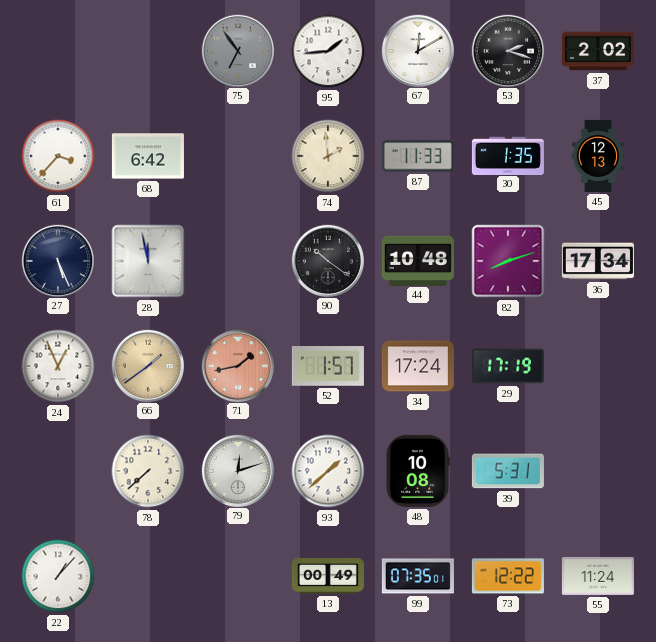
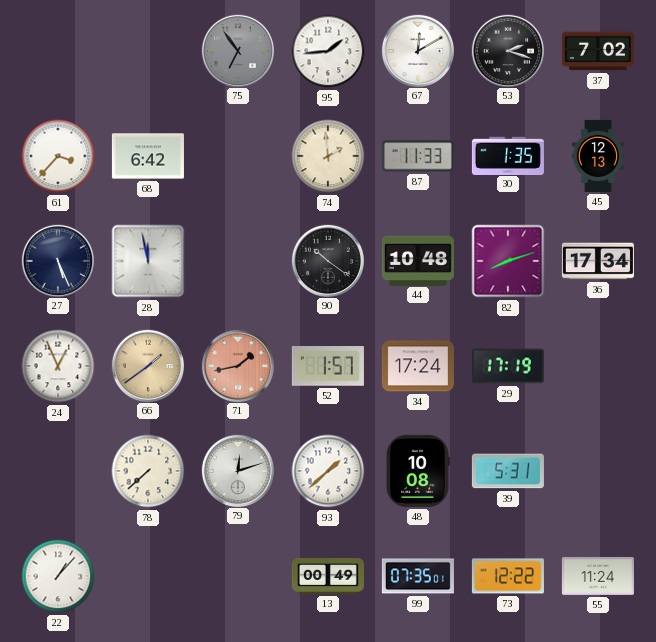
37: 2:02 -> 7:02
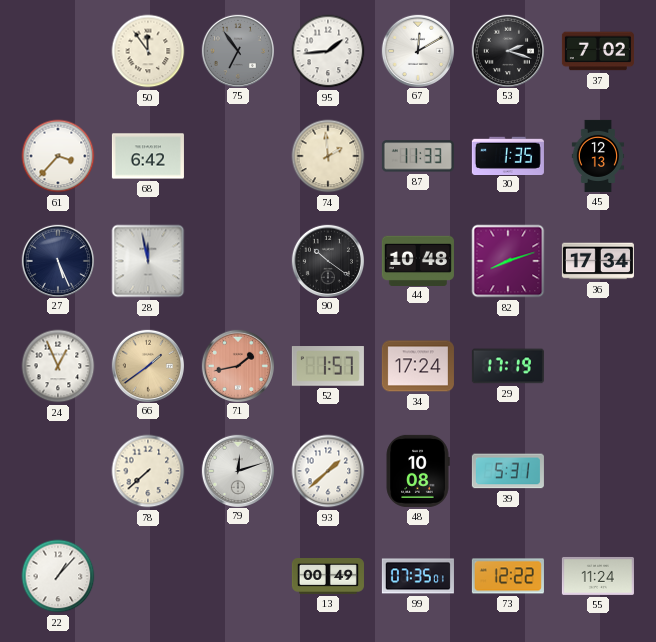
50: none -> 11:54
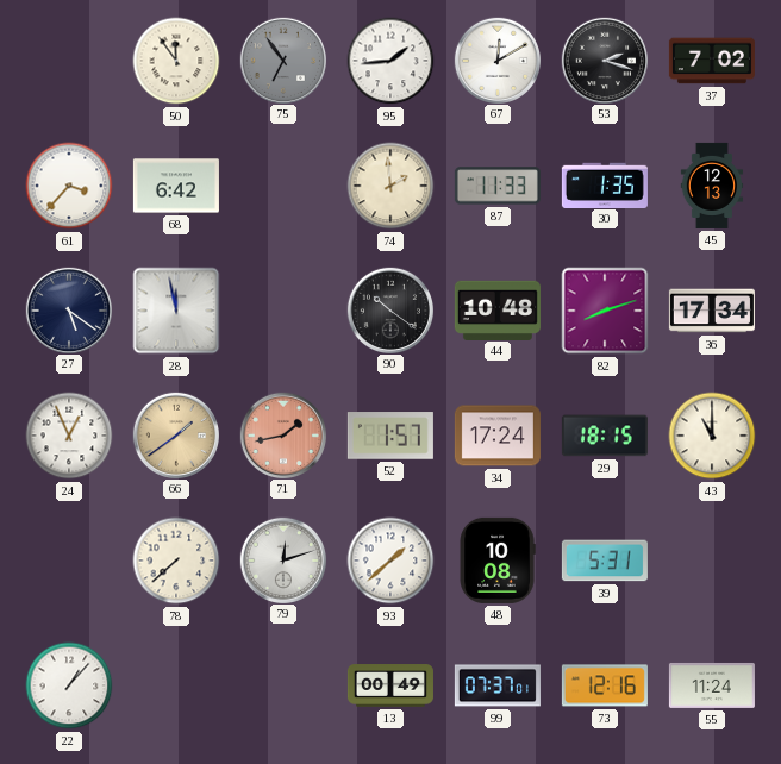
27: 5:26 -> 5:21
29: 17:19 -> 18:15
43: none -> 11:00
99: 07:35 -> 07:37
73: 12:22 -> 12:16
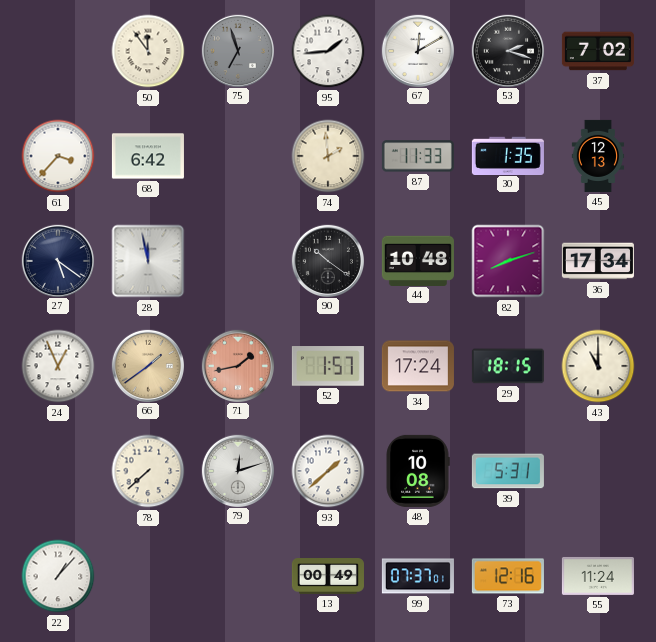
75: 6:54 -> 6:57
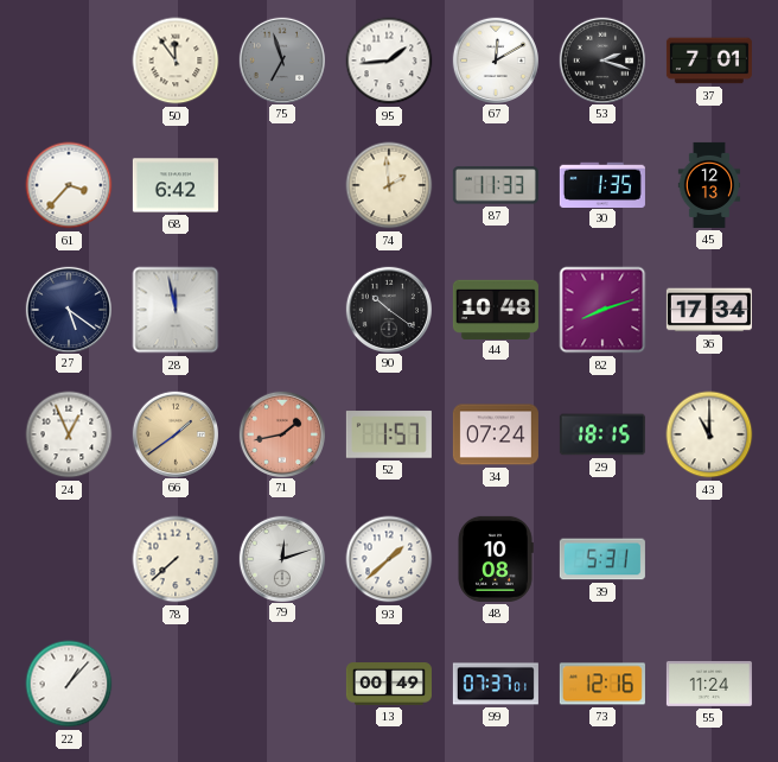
37: 7:02 -> 7:01
34: 17:24 -> 07:24
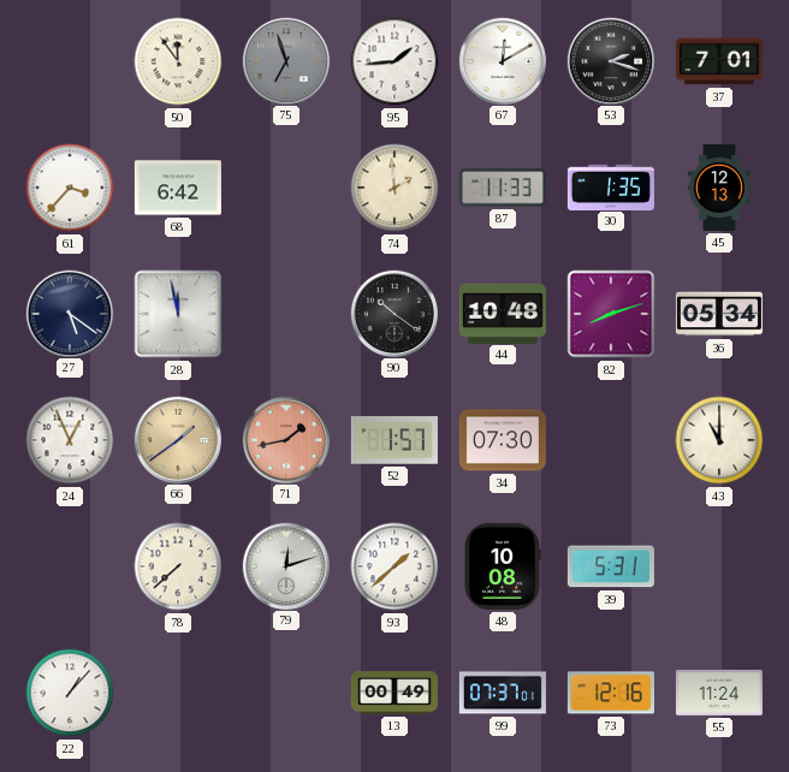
36: 17:34 -> 05:34
34: 07:24 -> 07:30
29: 18:15 -> none
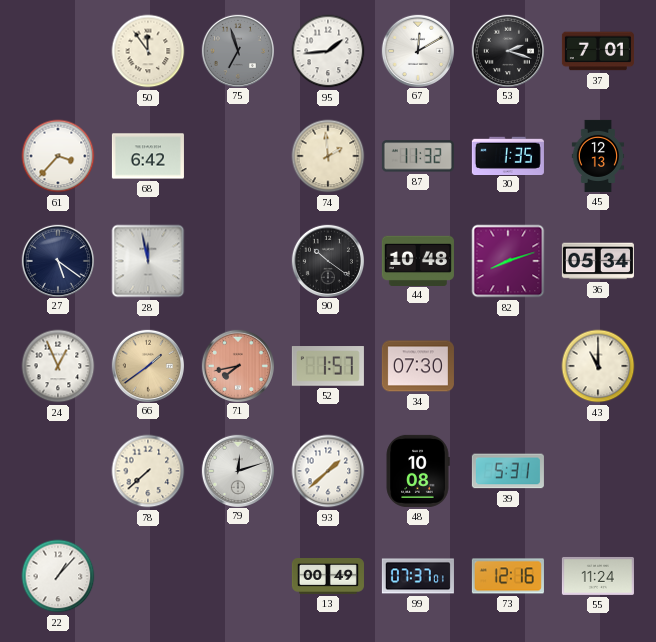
87: 11:33 -> 11:32
71: 1:43 -> 7:43
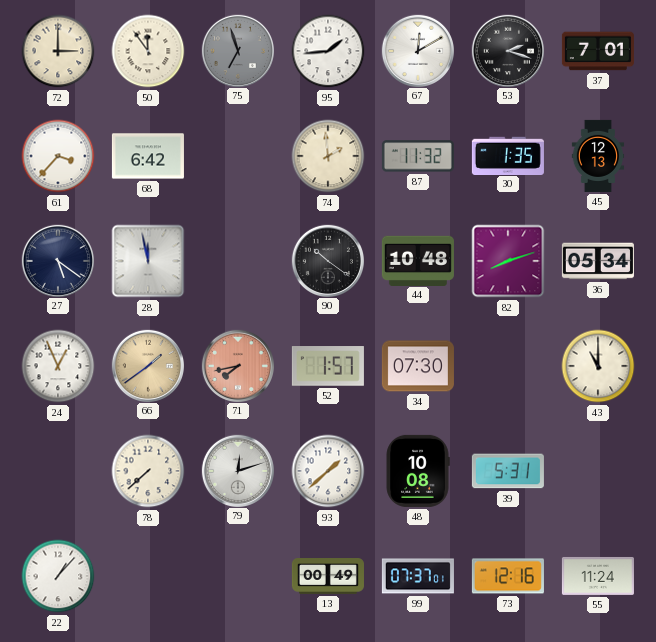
72: none -> 3:00
